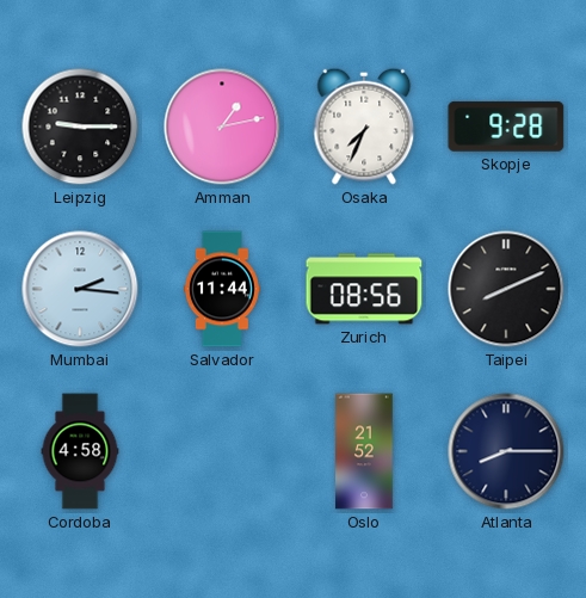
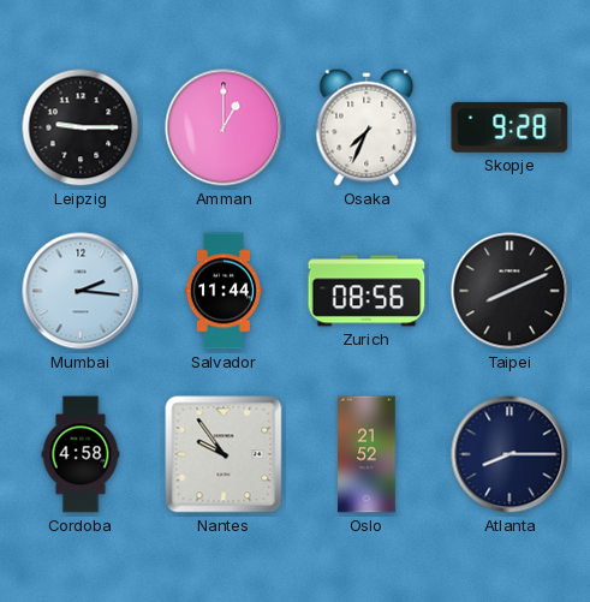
Amman: 1:13 -> 1:00
Nantes: none -> 9:54
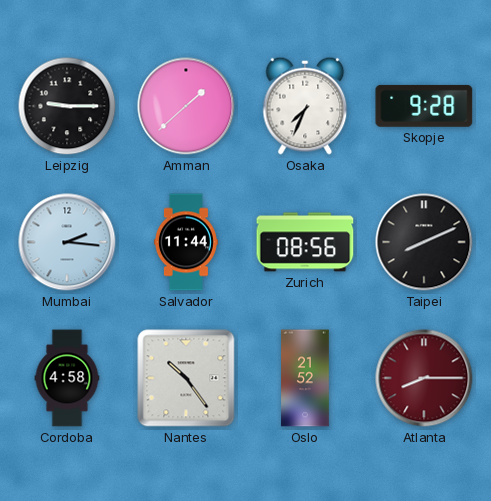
Amman: 1:00 -> 1:38
Nantes: 9:54 -> 10:24
Atlanta dial: navy -> burgundy
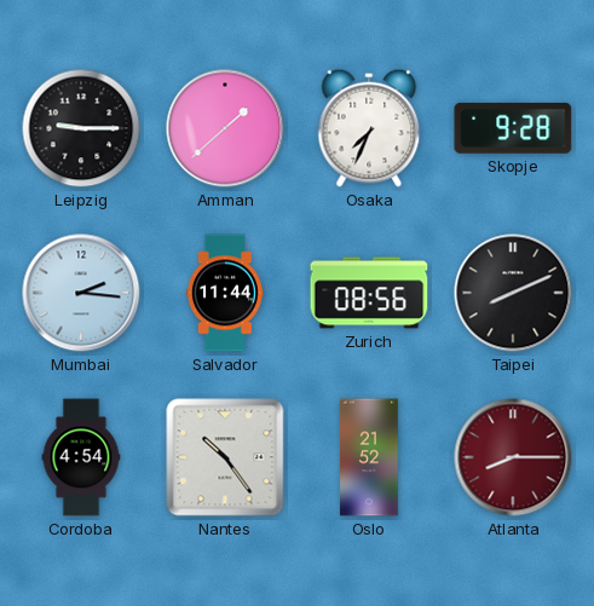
Cordoba: 4:58 -> 4:54
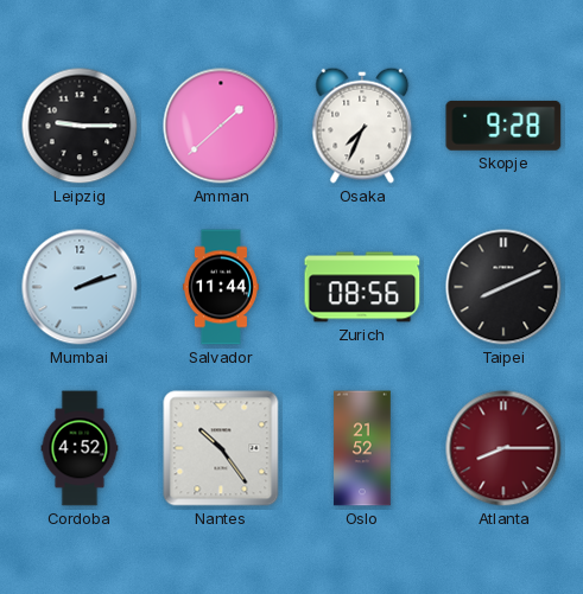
Mumbai: 2:16 -> 2:12
Cordoba: 4:54 -> 4:52
